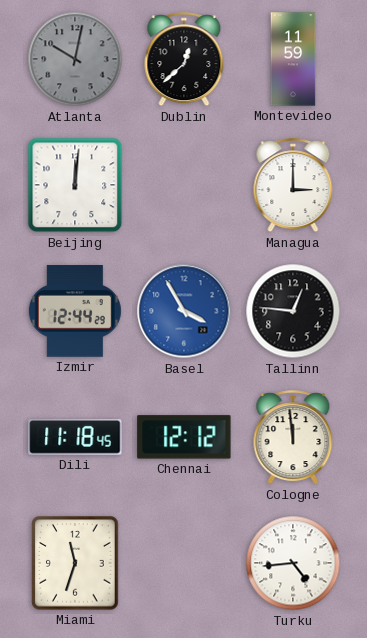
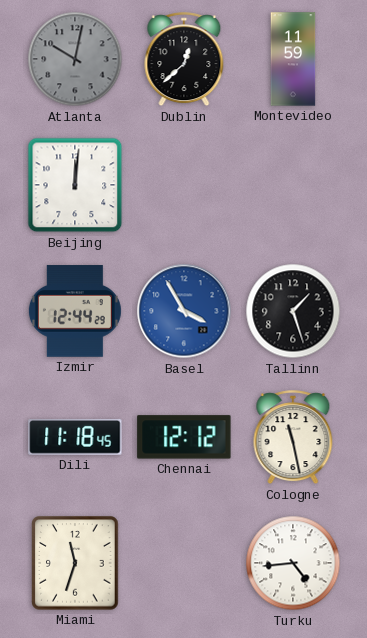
Managua: 3:00 -> none
Tallinn: 12:46 -> 1:27
Cologne: 11:59 -> 11:28
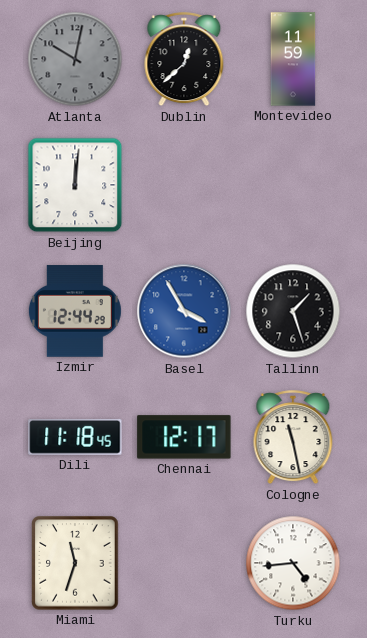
Chennai: 12:12 -> 12:17
